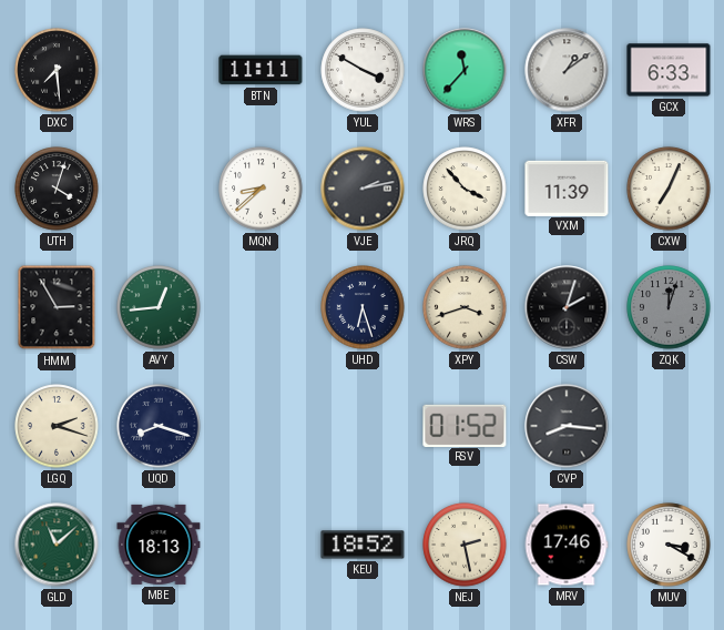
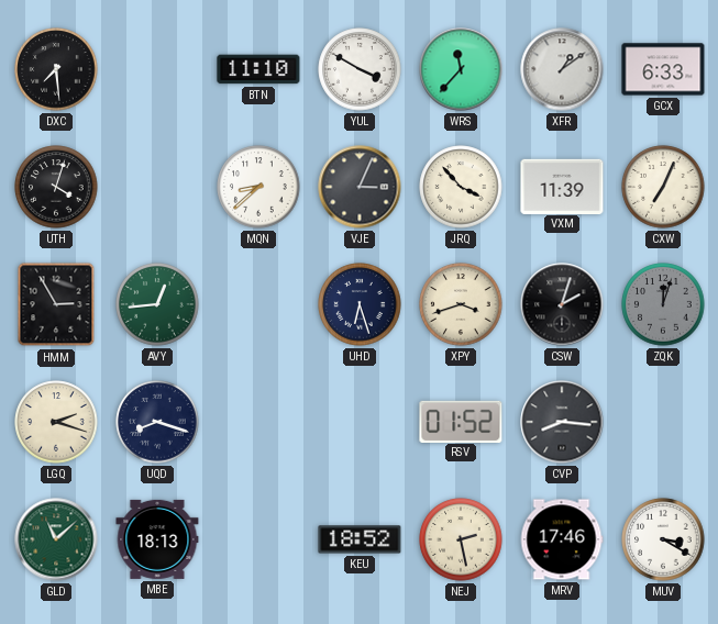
BTN: 11:11 -> 11:10
VJE: 2:13 -> 3:04
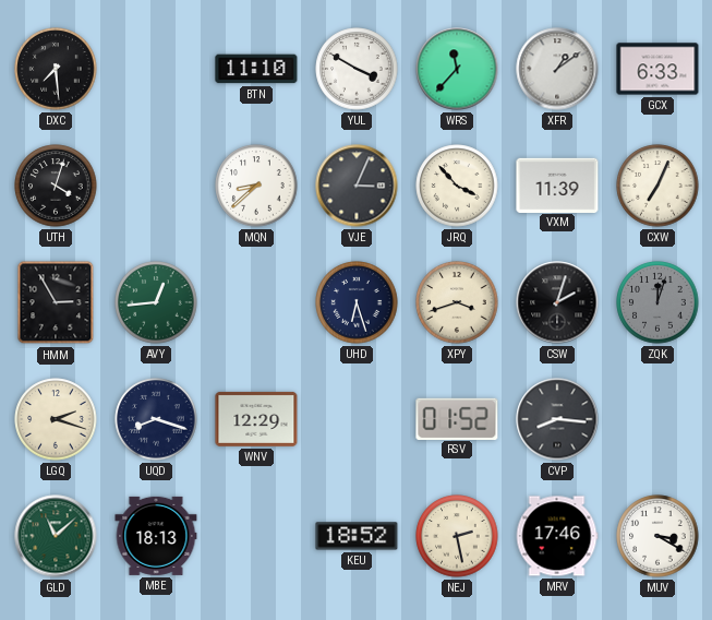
WNV: none -> 12:29
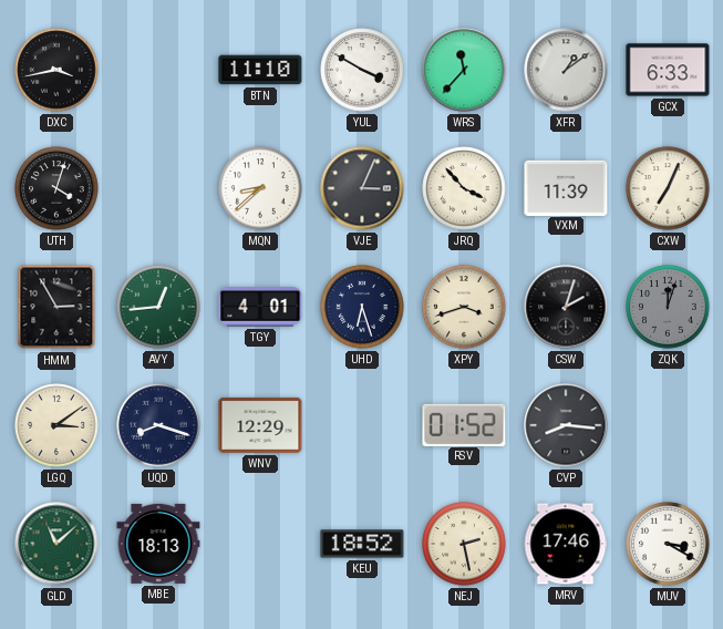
DXC: 7:29 -> 3:43
TGY: none -> 4:01
LGQ: 2:18 -> 3:09
